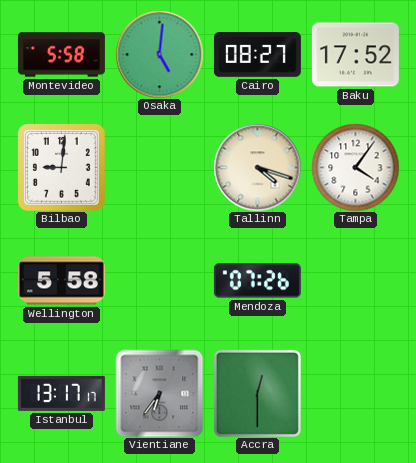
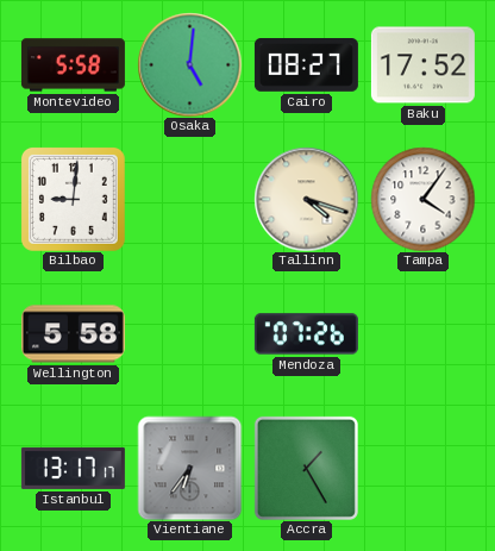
Accra: 12:30 -> 1:25
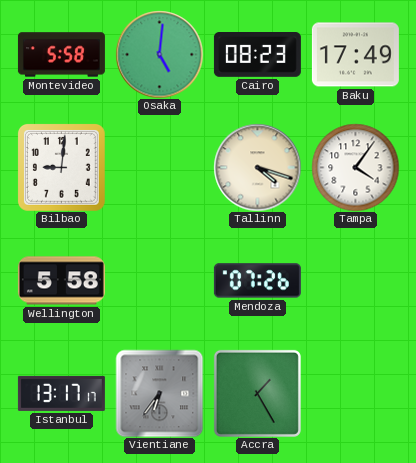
Cairo: 08:27 -> 08:23
Baku: 17:52 -> 17:49
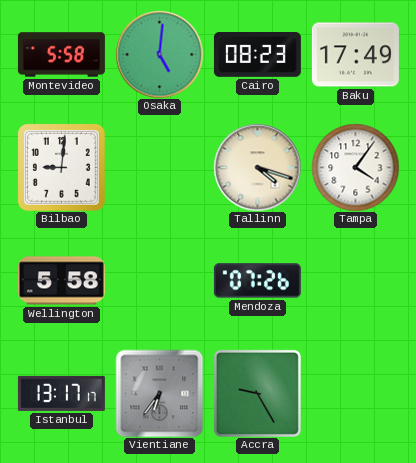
Accra: 1:25 -> 9:25
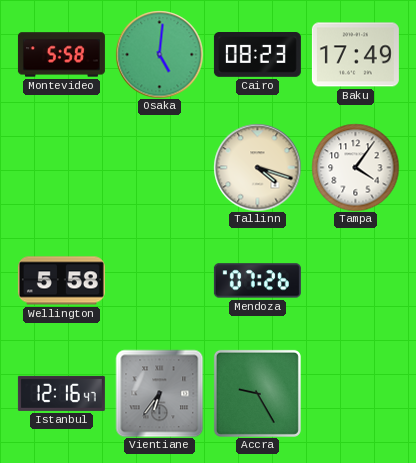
Bilbao: 9:01 -> none
Istanbul: 13:17 -> 12:16
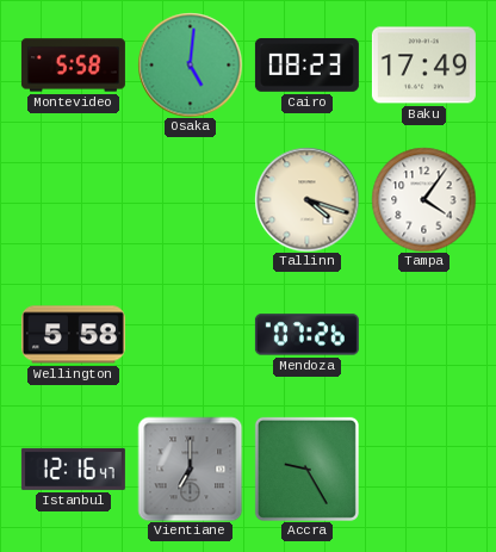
Vientiane: 6:36 -> 7:00
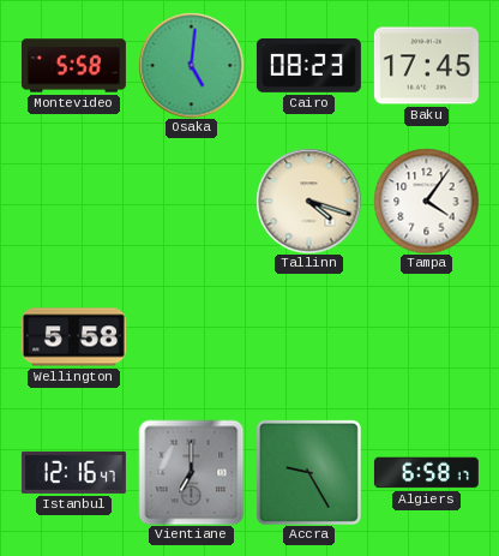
Baku: 17:49 -> 17:45
Mendoza: 07:26 -> none
Algiers: none -> 6:58
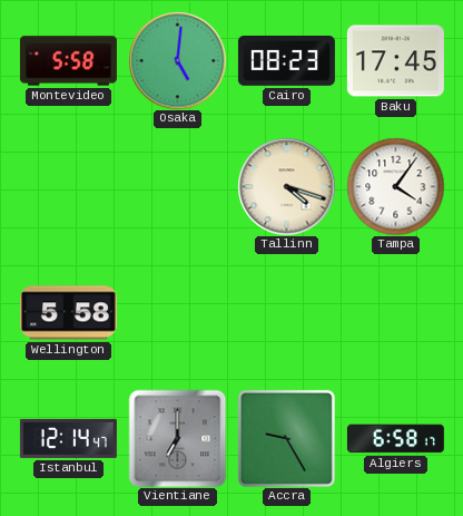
Istanbul: 12:16 -> 12:14
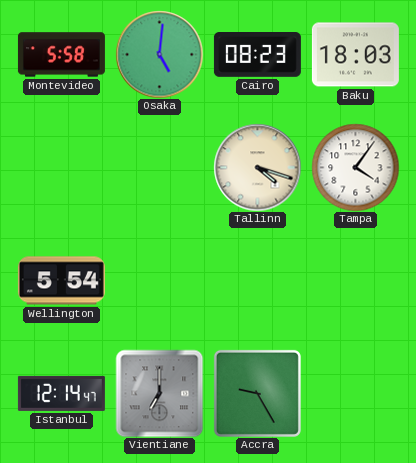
Baku: 17:45 -> 18:03
Wellington: 5:58 -> 5:54
Algiers: 6:58 -> none
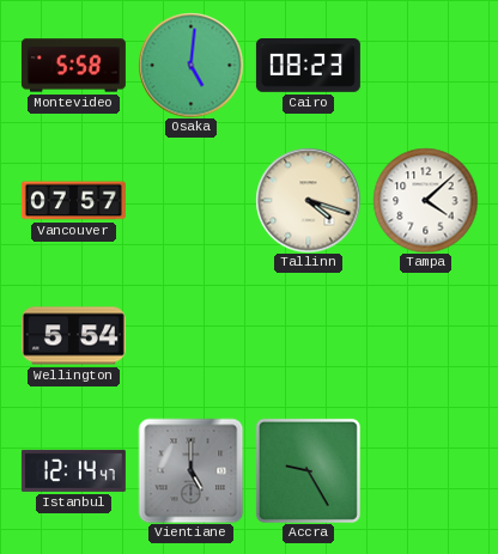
Baku: 18:03 -> none
Vancouver: none -> 07:57
Tampa: 4:06 -> 4:08
Vientiane: 7:00 -> 5:00
